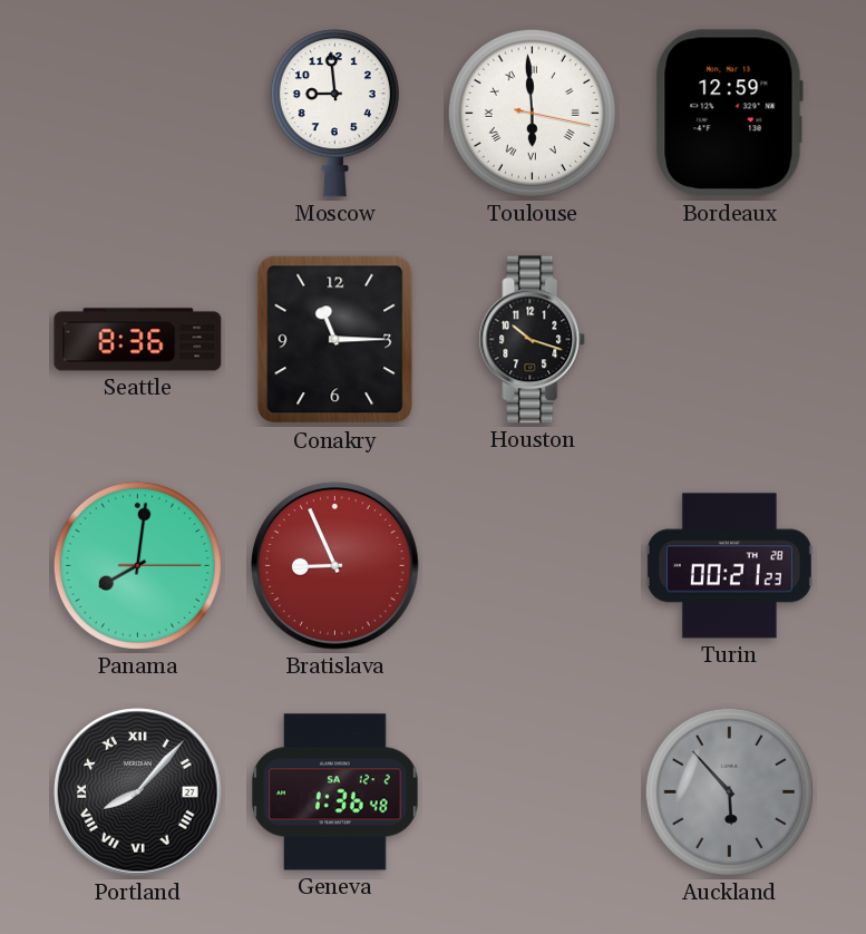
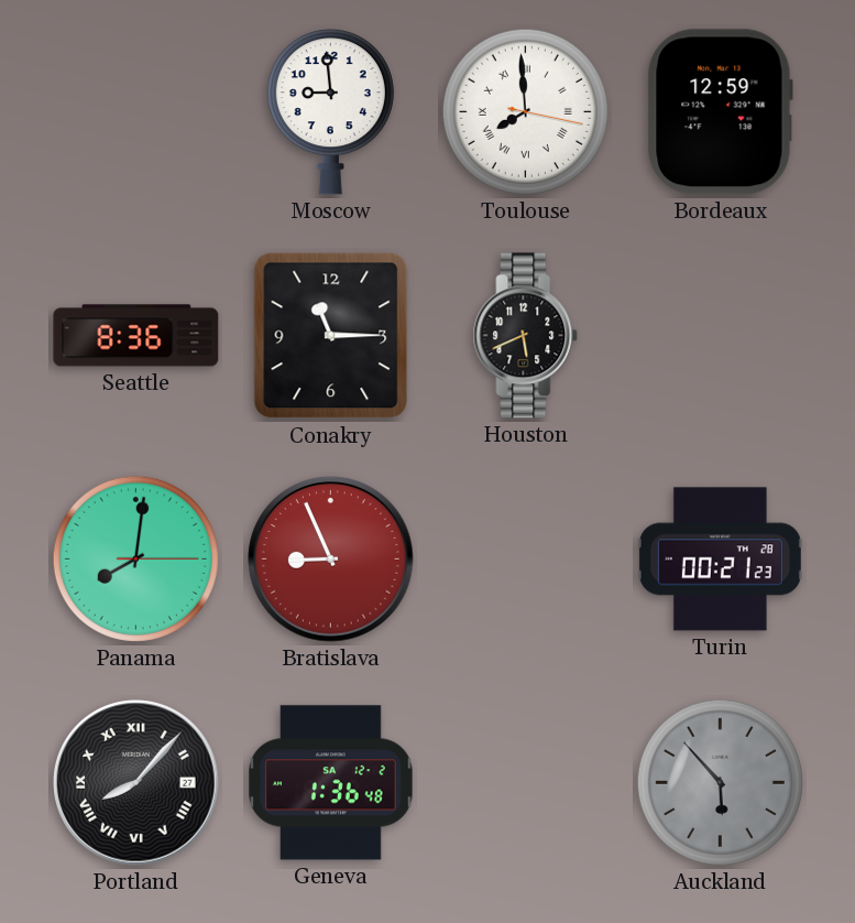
Toulouse: 5:59 -> 7:59
Houston: 10:18 -> 5:41
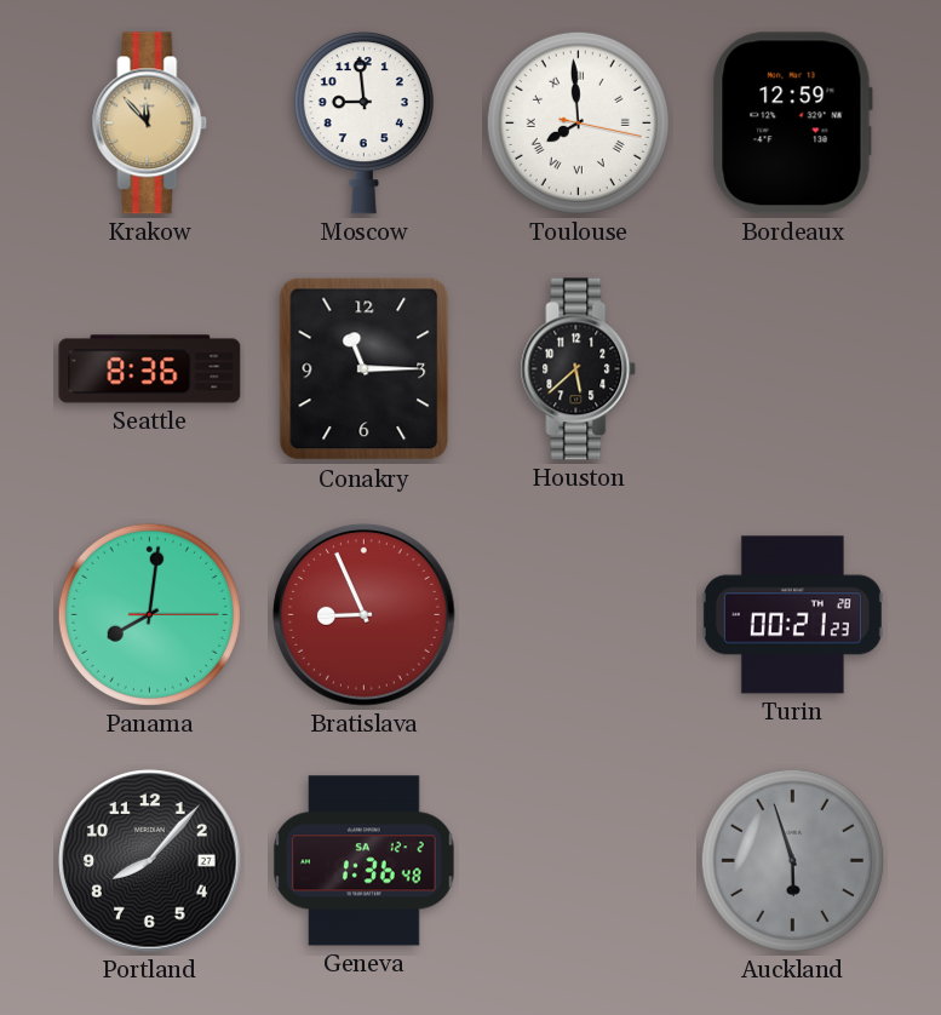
Krakow: none -> 11:53
Houston: 5:41 -> 5:38
Portland numerals: Roman -> Arabic
Auckland: 5:53 -> 5:57
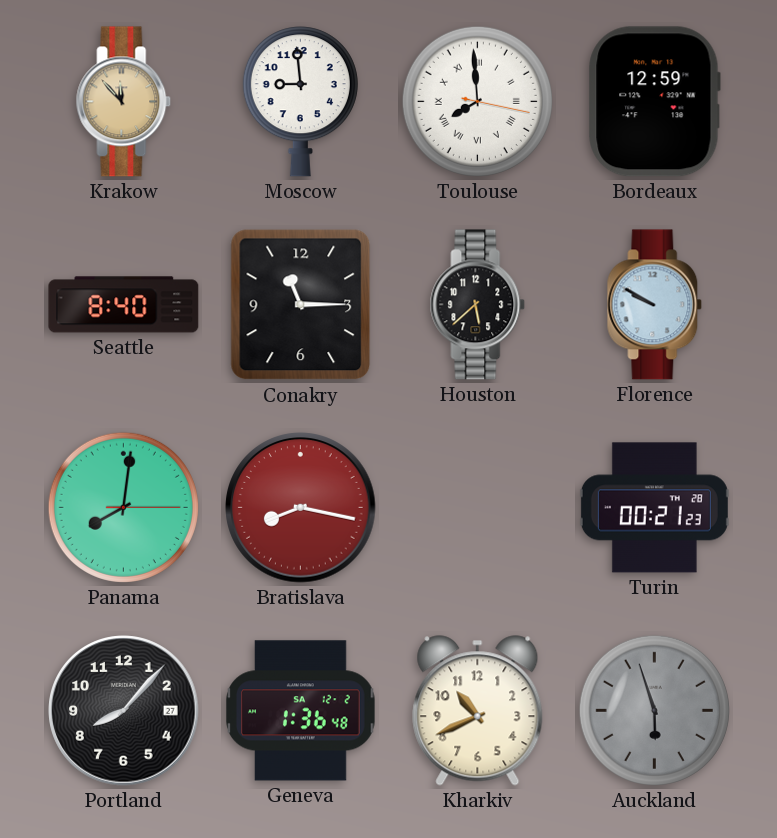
Seattle: 8:36 -> 8:40
Florence: none -> 9:50
Bratislava: 8:56 -> 8:17
Kharkiv: none -> 10:41
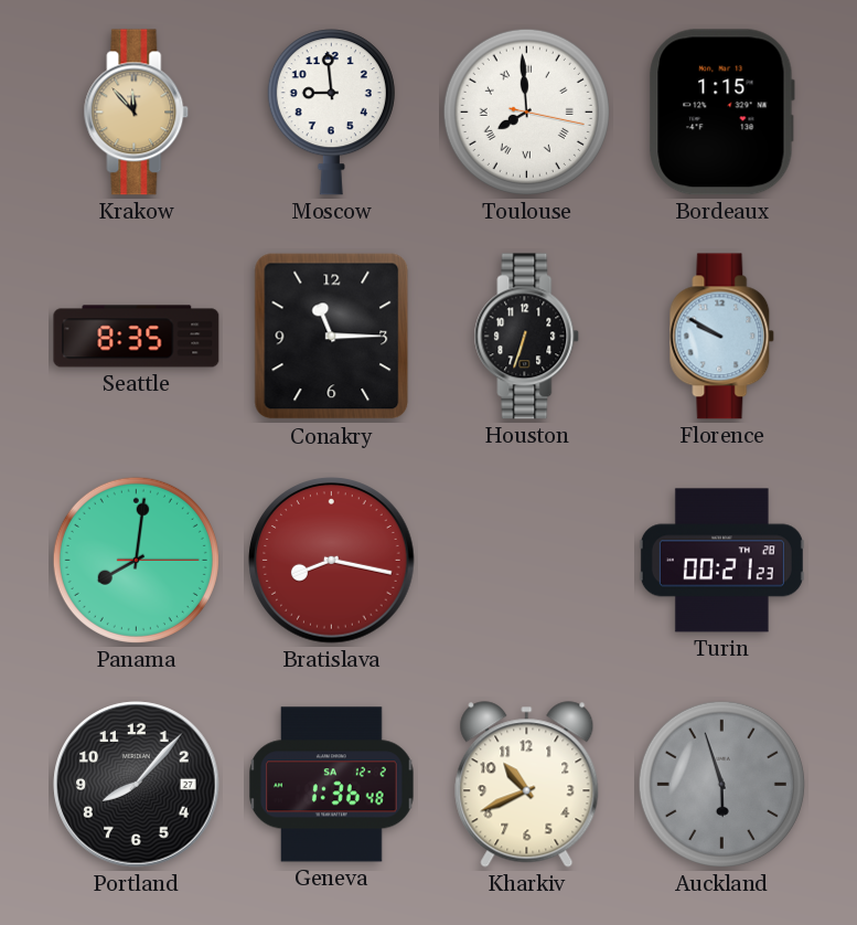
Bordeaux: 12:59 -> 1:15
Seattle: 8:40 -> 8:35
Houston: 5:38 -> 6:33
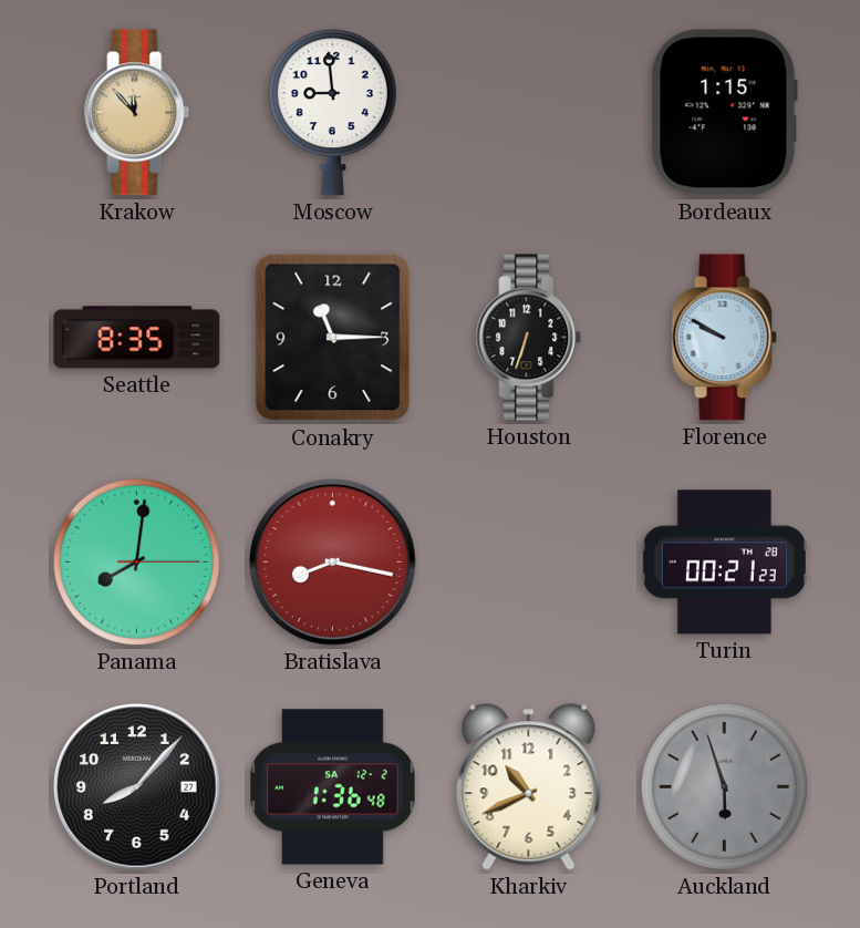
Toulouse: 7:59 -> none
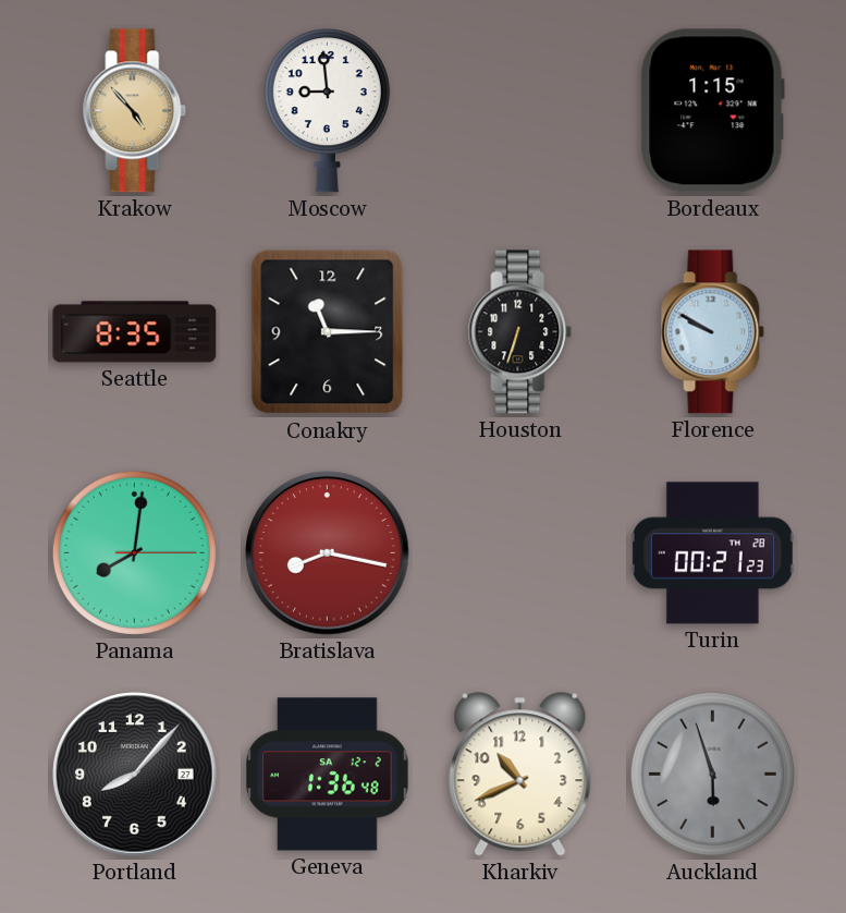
Krakow: 11:53 -> 4:53
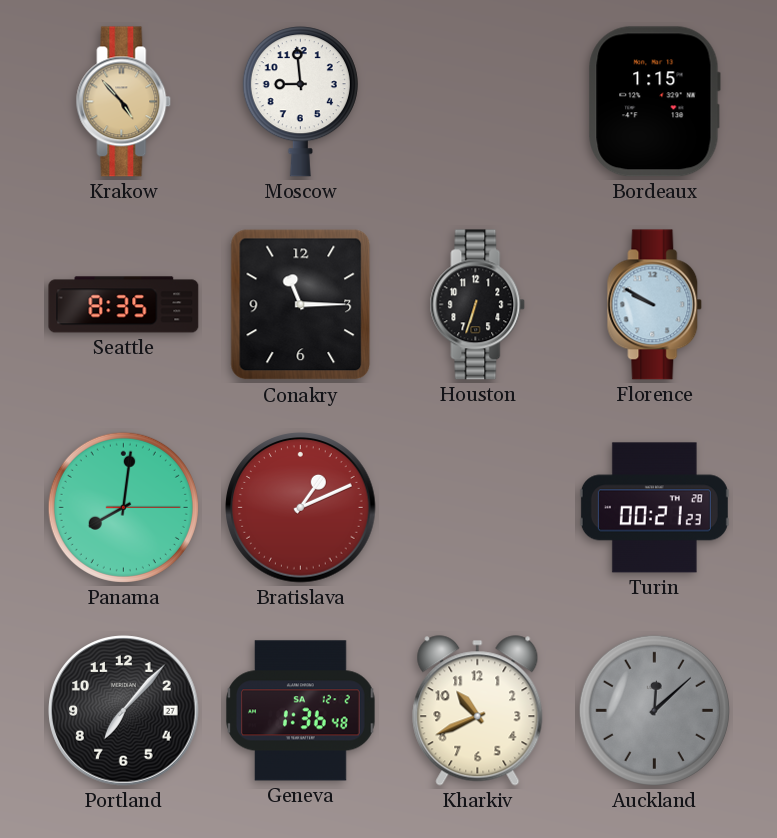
Bratislava: 8:17 -> 1:11
Portland: 8:07 -> 7:07
Auckland: 5:57 -> 12:08
